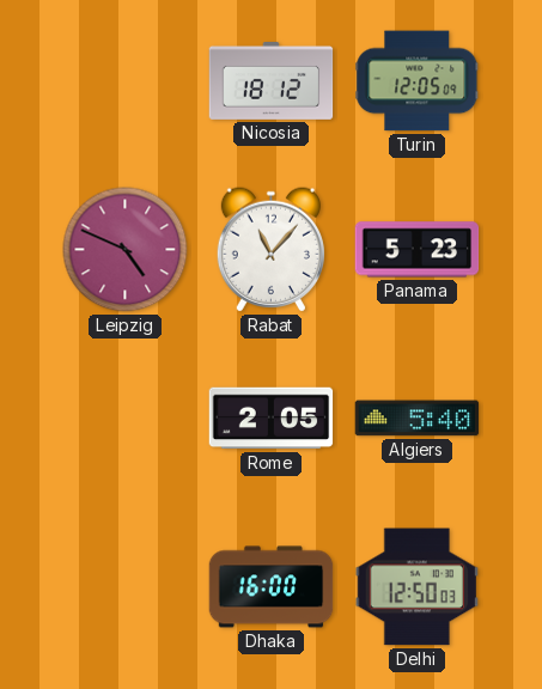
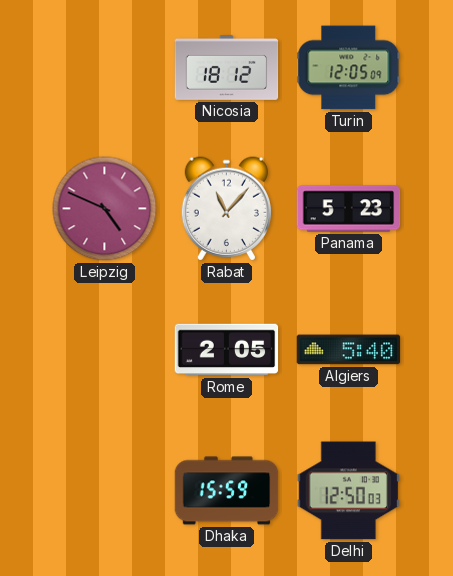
Dhaka: 16:00 -> 15:59
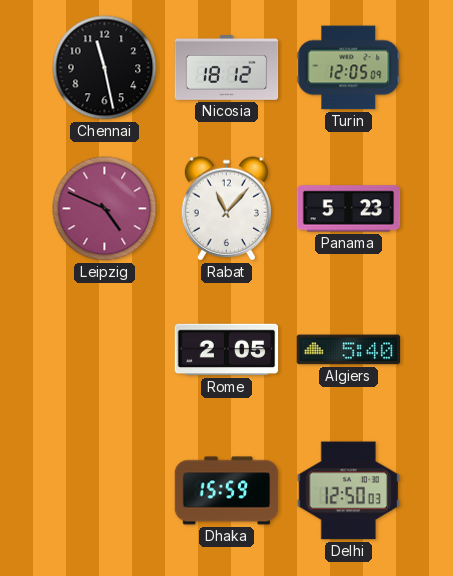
Chennai: none -> 11:28
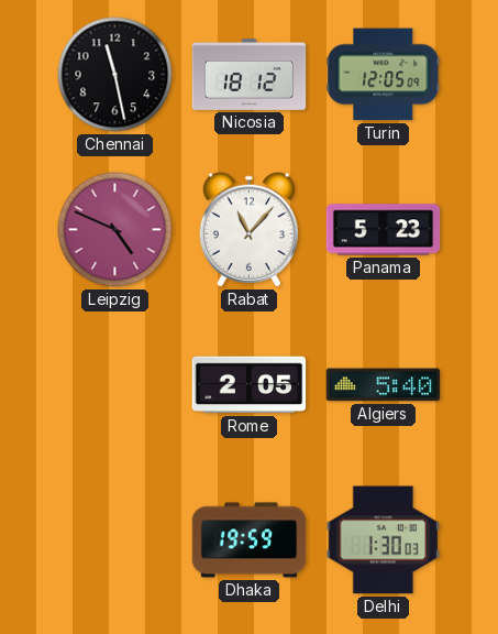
Dhaka: 15:59 -> 19:59
Delhi: 12:50 -> 1:30
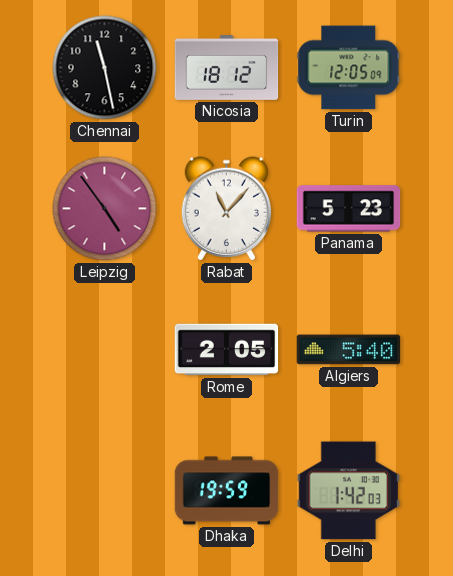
Leipzig: 4:49 -> 4:54
Delhi: 1:30 -> 1:42
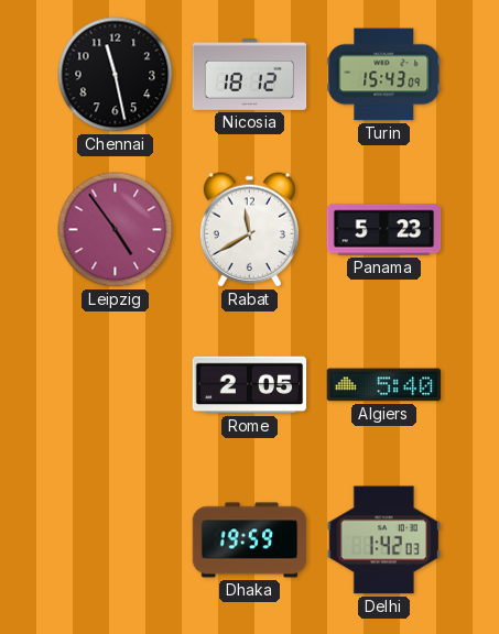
Turin: 12:05 -> 15:43
Rabat: 11:07 -> 11:40
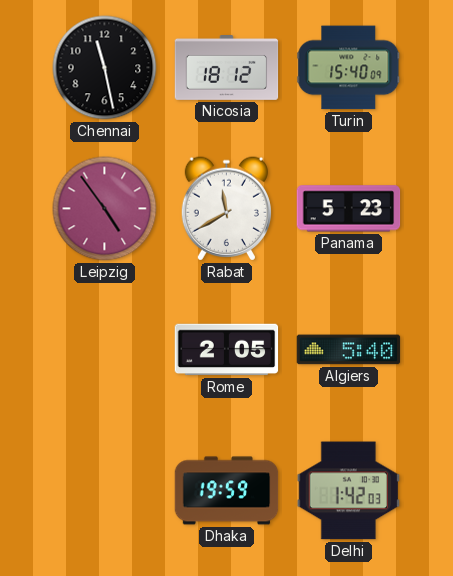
Turin: 15:43 -> 15:40
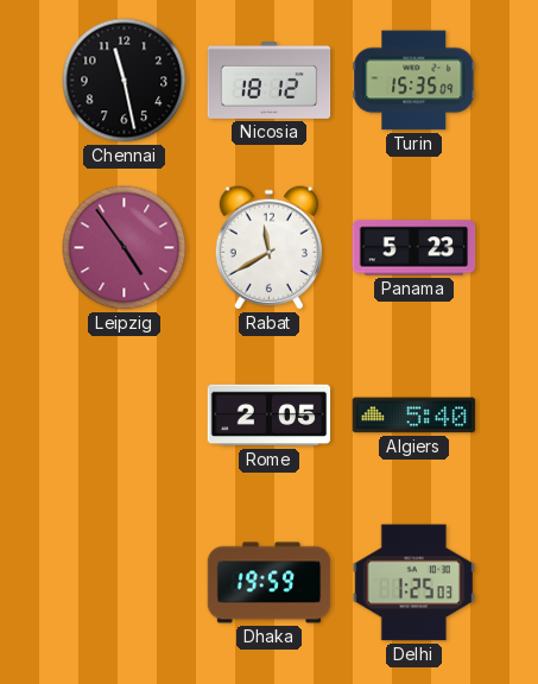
Turin: 15:40 -> 15:35
Delhi: 1:42 -> 1:25
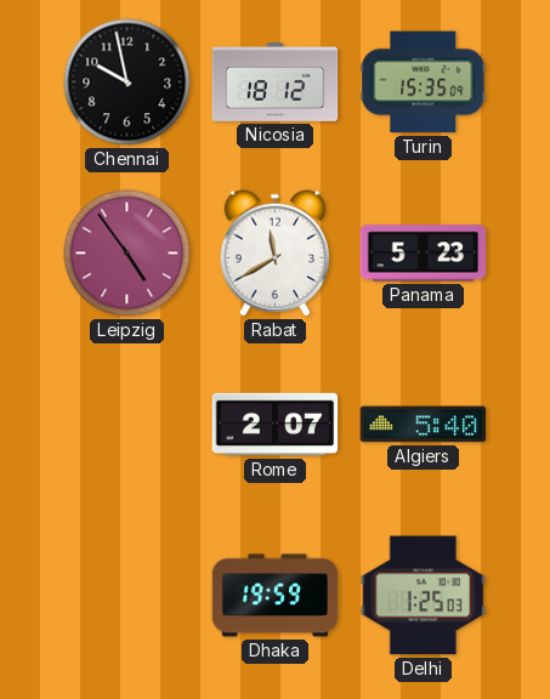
Chennai: 11:28 -> 9:58
Rome: 2:05 -> 2:07
